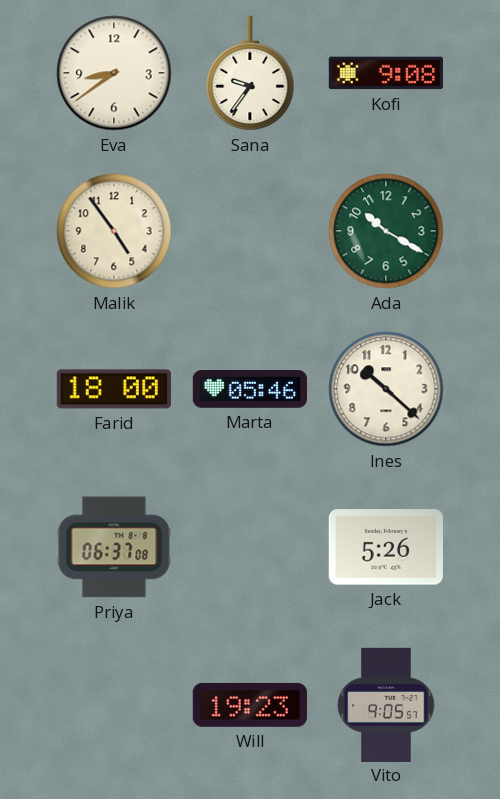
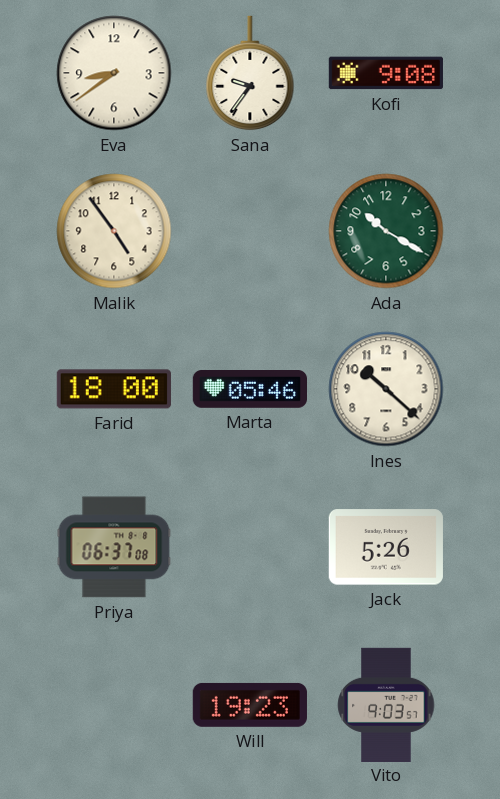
Vito: 9:05 -> 9:03
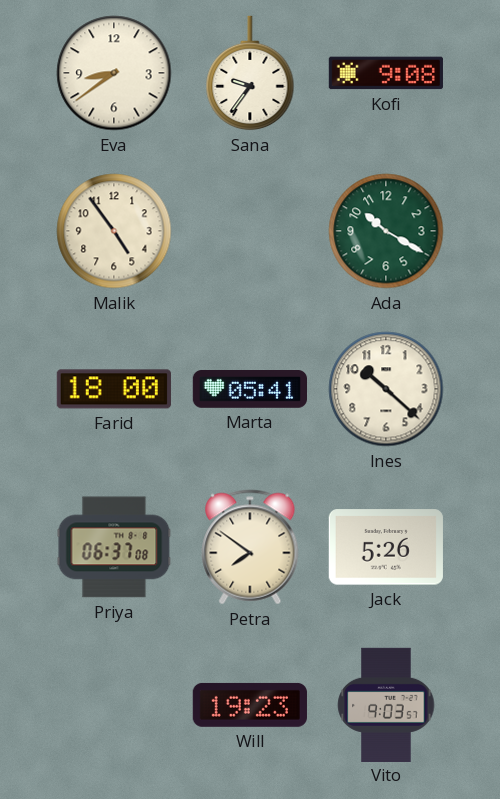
Marta: 05:46 -> 05:41
Petra: none -> 7:51
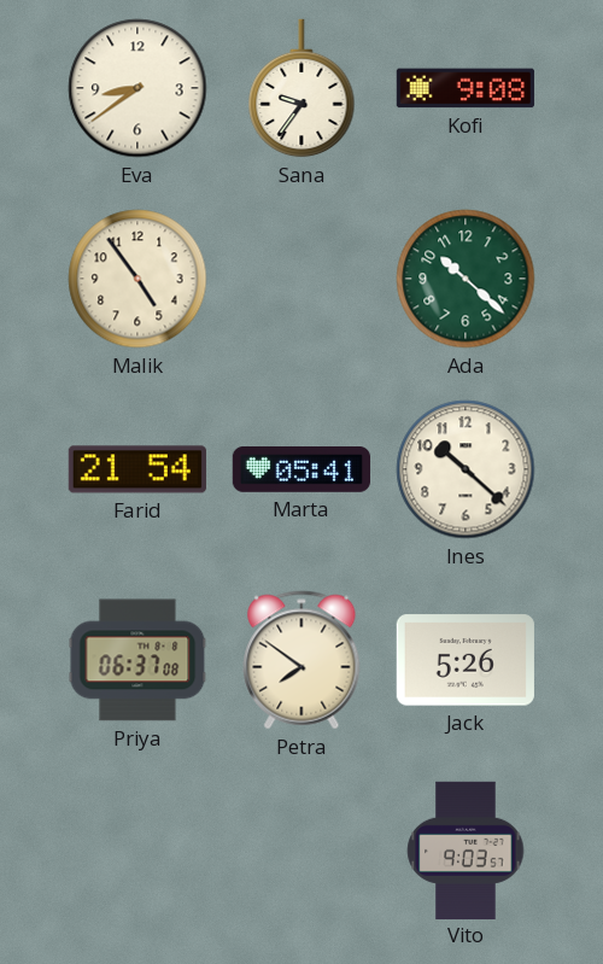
Ada: 10:20 -> 10:22
Farid: 18:00 -> 21:54
Will: 19:23 -> none
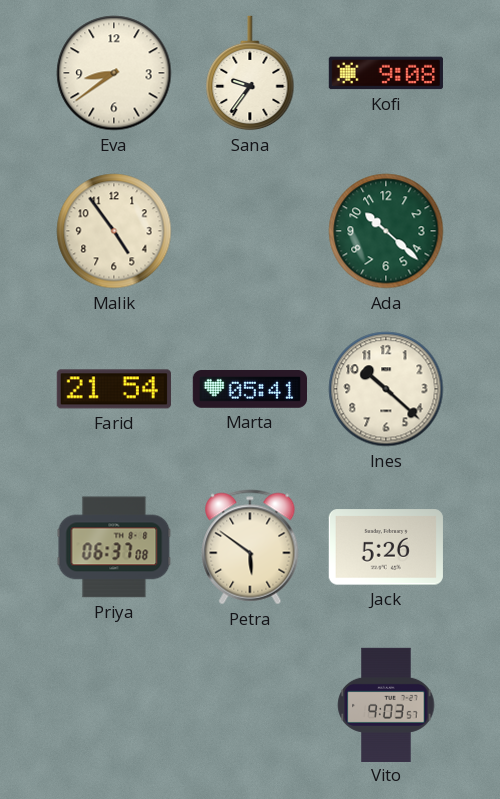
Petra: 7:51 -> 5:51
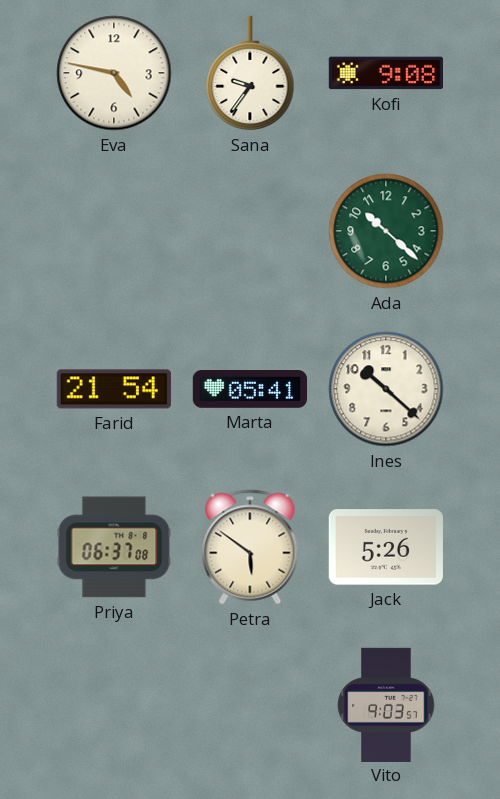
Eva: 8:39 -> 4:47
Malik: 4:54 -> none
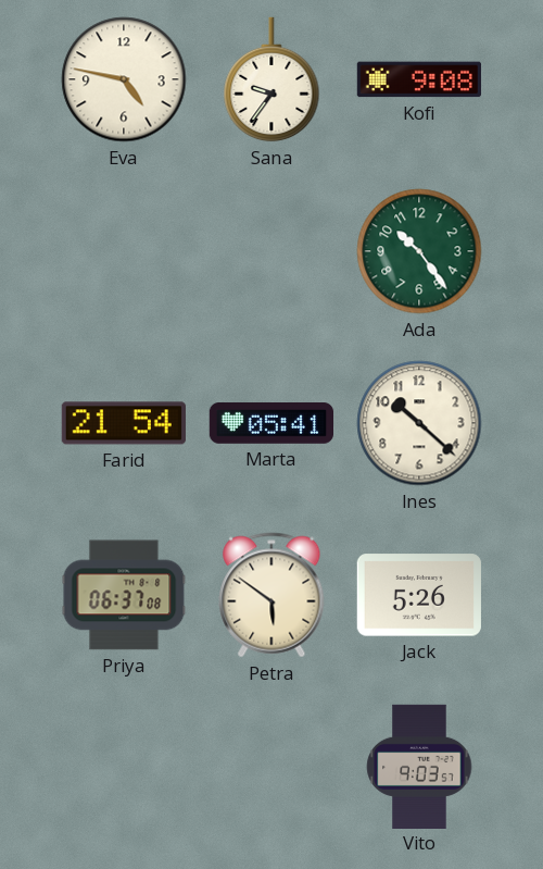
Ada: 10:22 -> 10:24
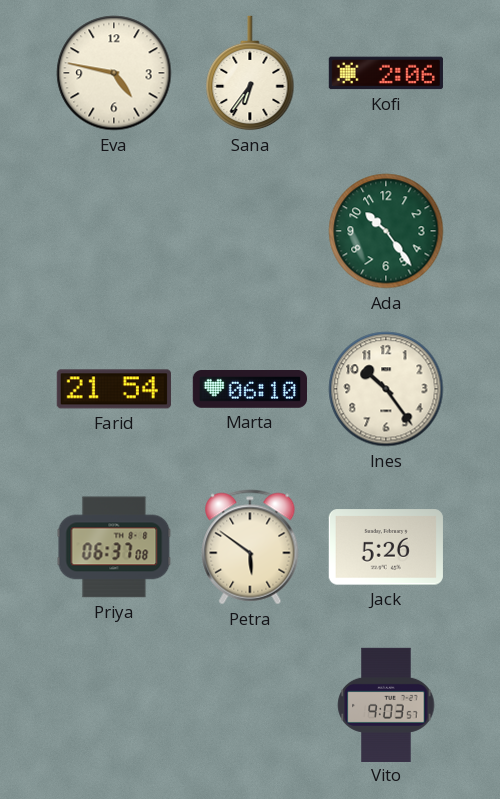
Sana: 9:36 -> 6:36
Kofi: 9:08 -> 2:06
Marta: 05:41 -> 06:10
Ines: 10:22 -> 10:24
